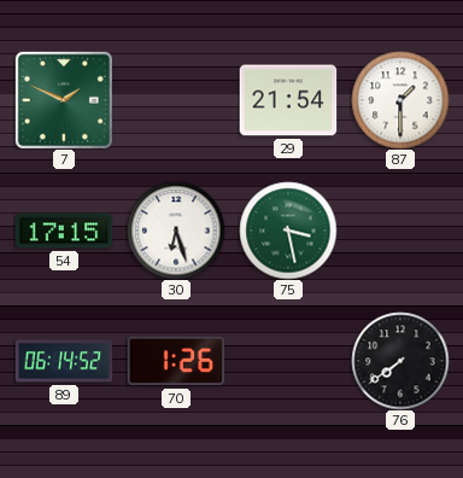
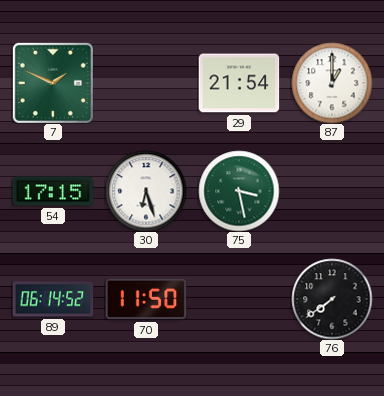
87: 1:30 -> 1:00
70: 1:26 -> 11:50
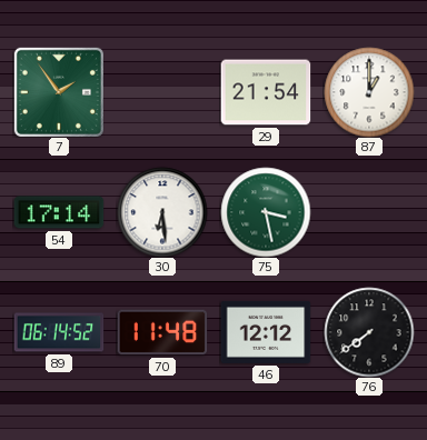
7: 1:49 -> 1:54
54: 17:15 -> 17:14
30: 6:27 -> 6:29
70: 11:50 -> 11:48
46: none -> 12:12
